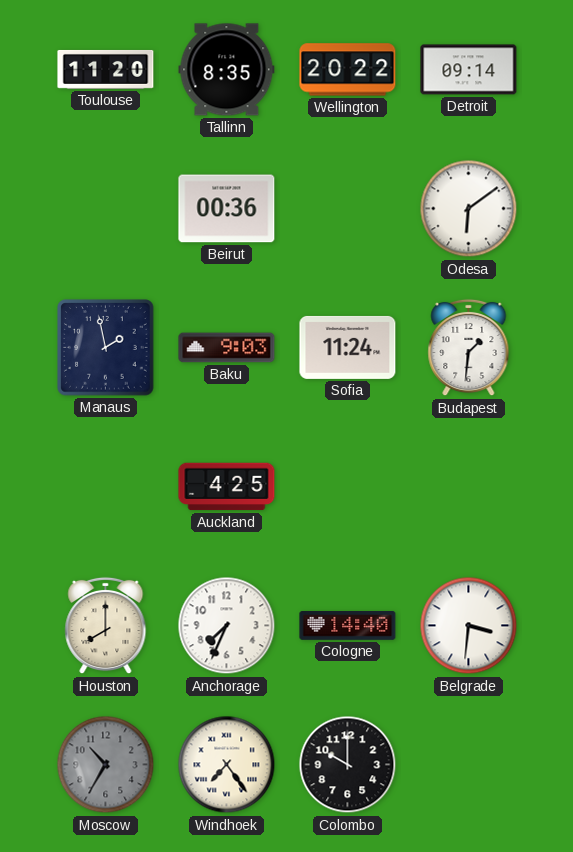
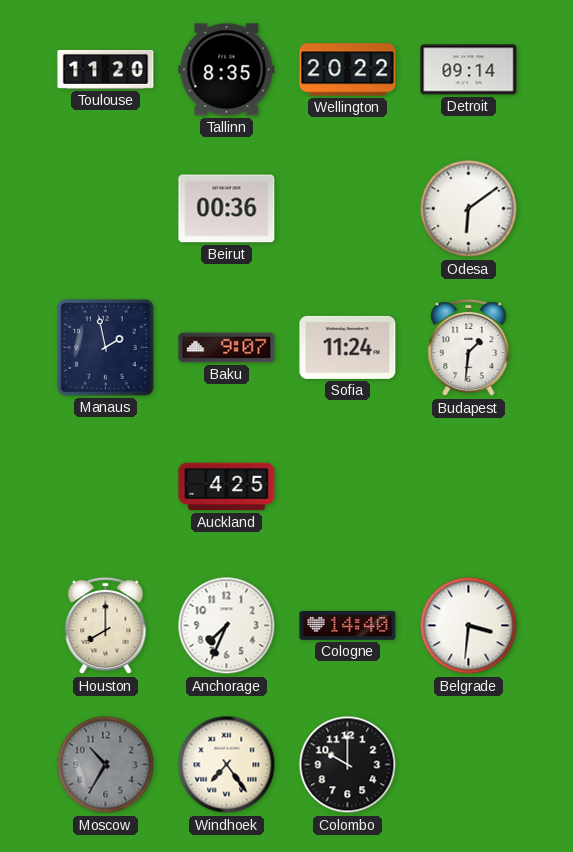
Baku: 9:03 -> 9:07
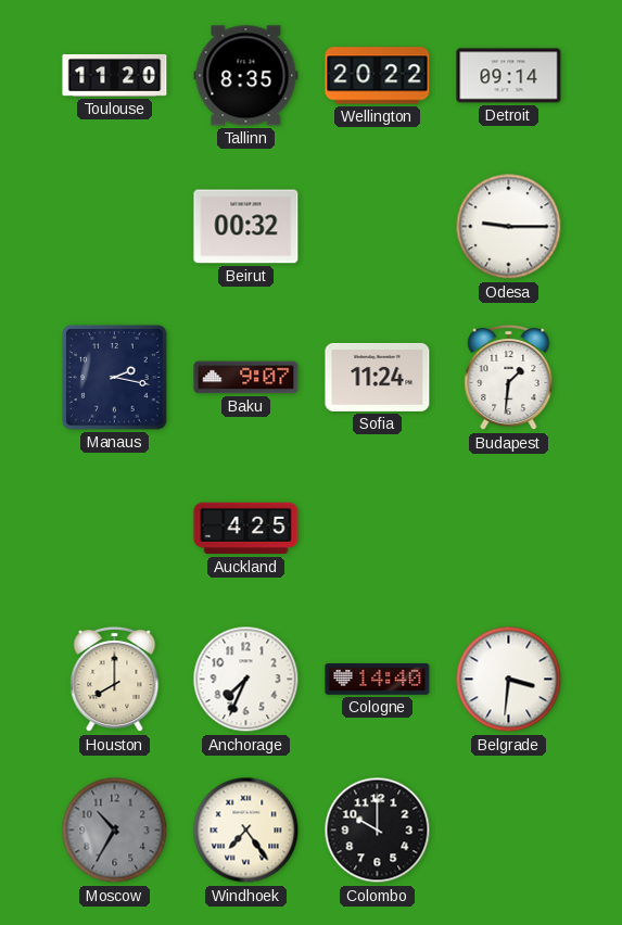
Beirut: 00:36 -> 00:32
Odesa: 6:09 -> 9:15
Manaus: 1:58 -> 2:17
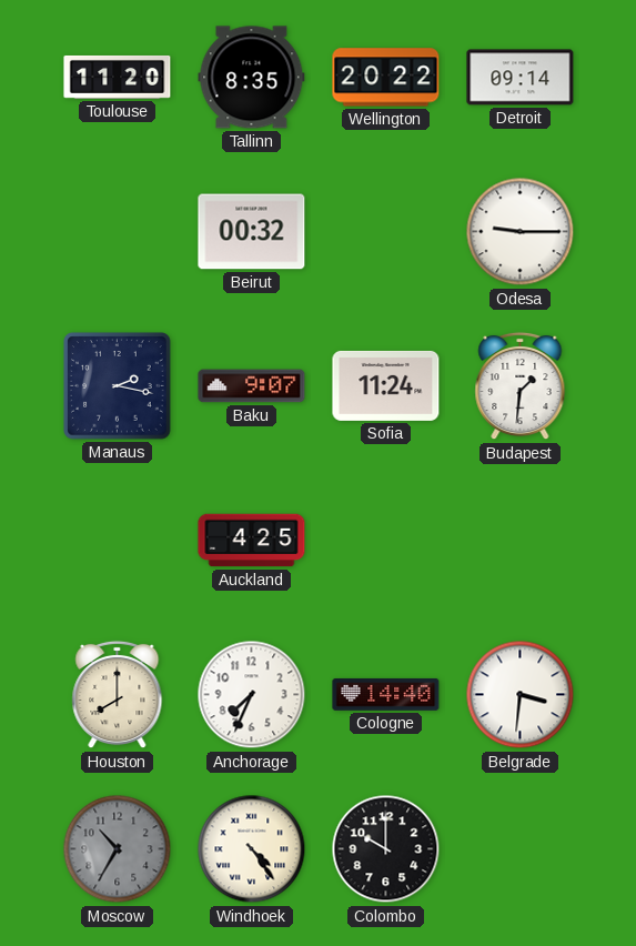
Windhoek: 7:24 -> 4:24
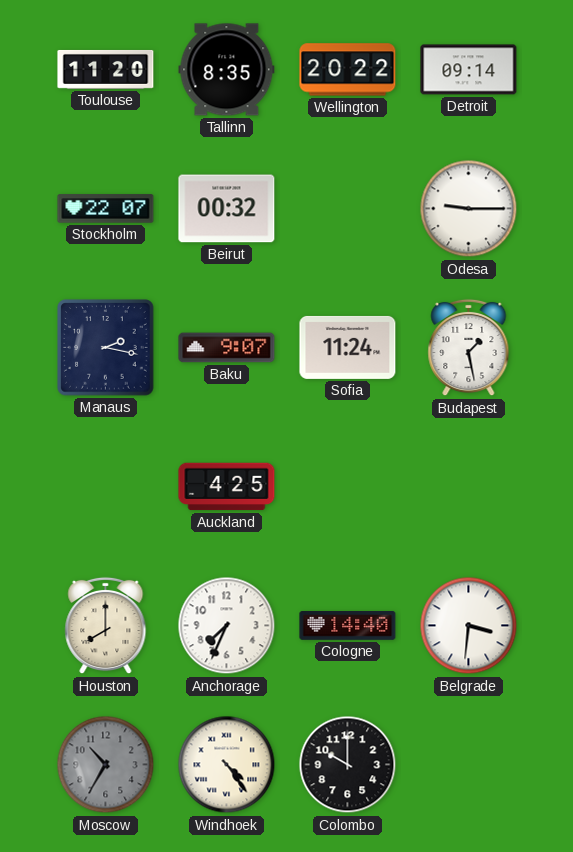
Stockholm: none -> 22:07
Budapest: 1:31 -> 1:28
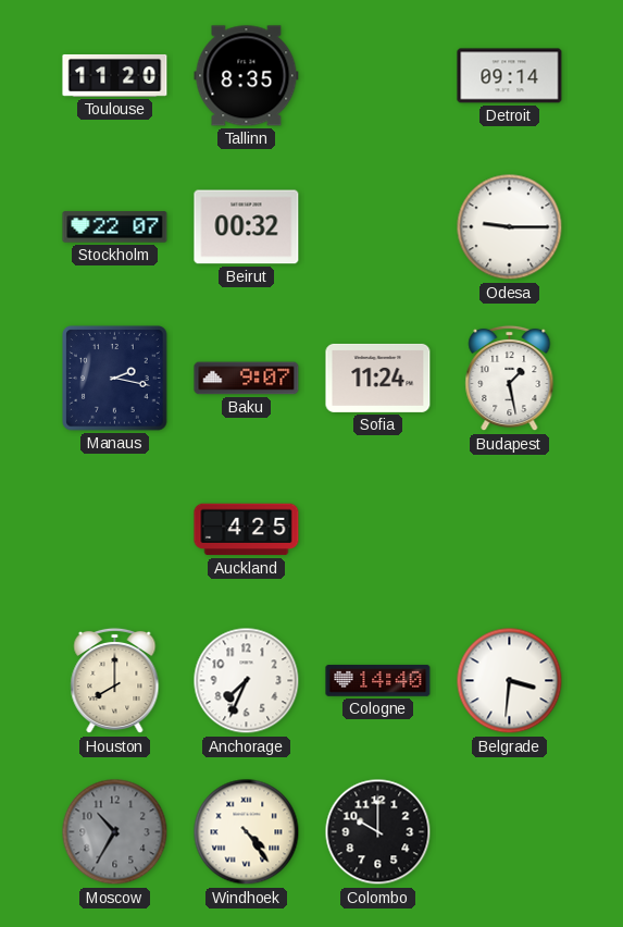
Wellington: 20:22 -> none
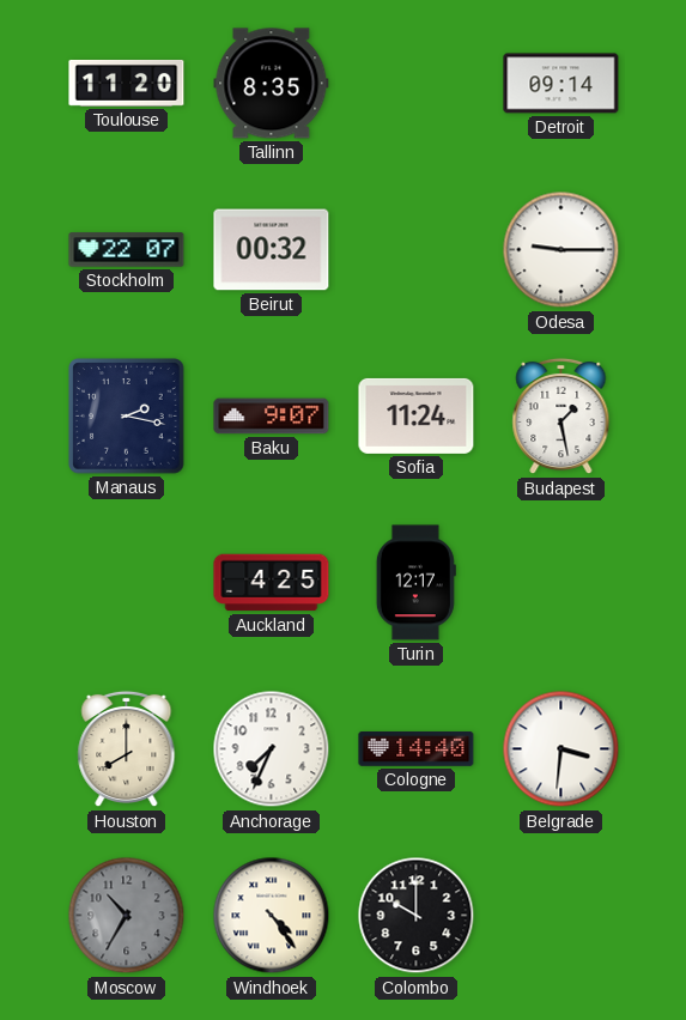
Turin: none -> 12:17
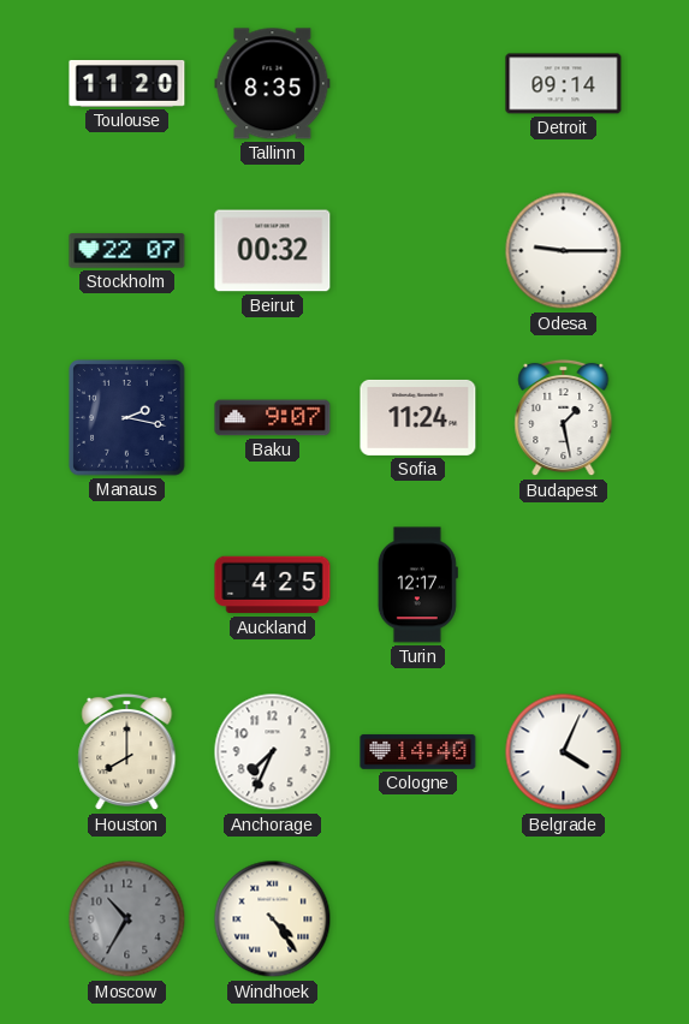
Belgrade: 3:31 -> 4:04
Colombo: 10:00 -> none
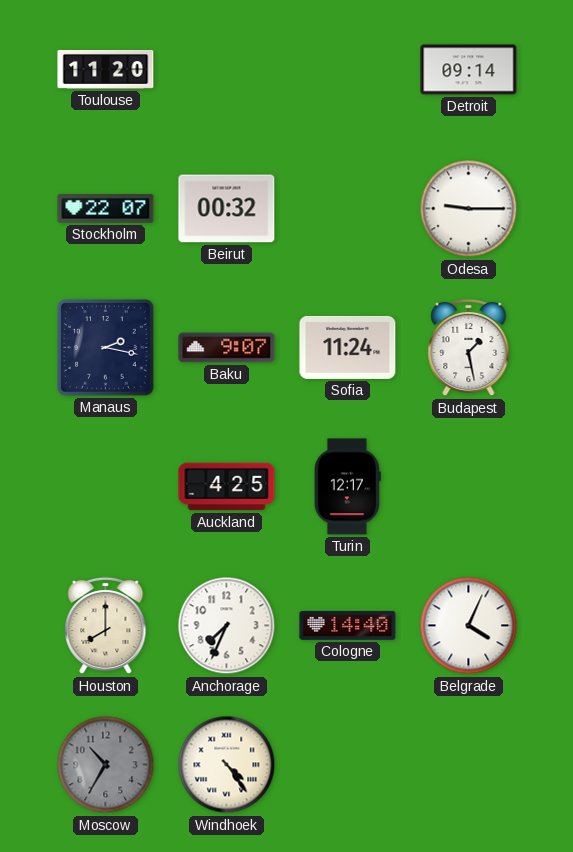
Tallinn: 8:35 -> none
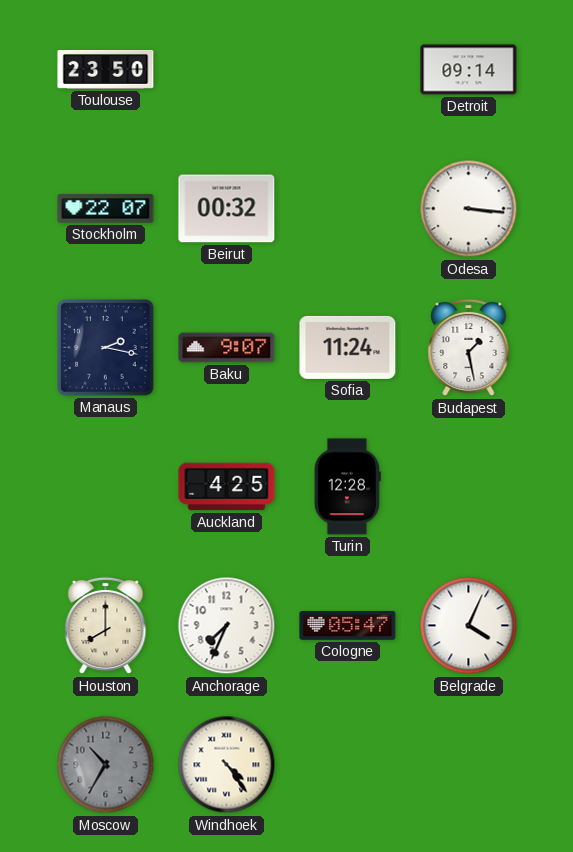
Toulouse: 11:20 -> 23:50
Odesa: 9:15 -> 3:16
Turin: 12:17 -> 12:28
Cologne: 14:40 -> 05:47
